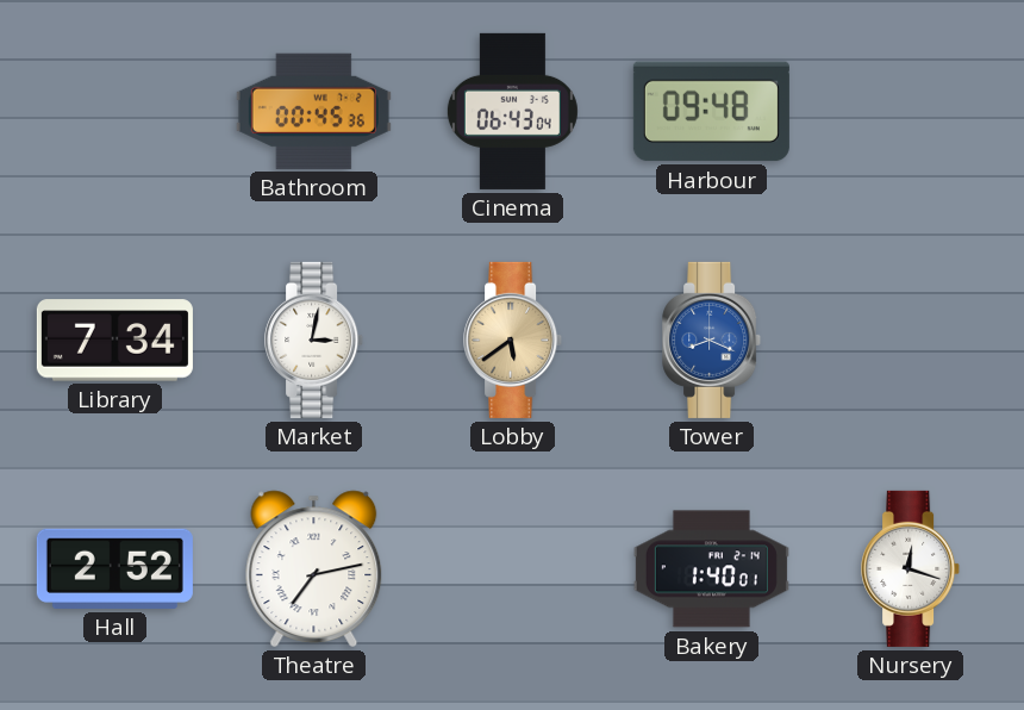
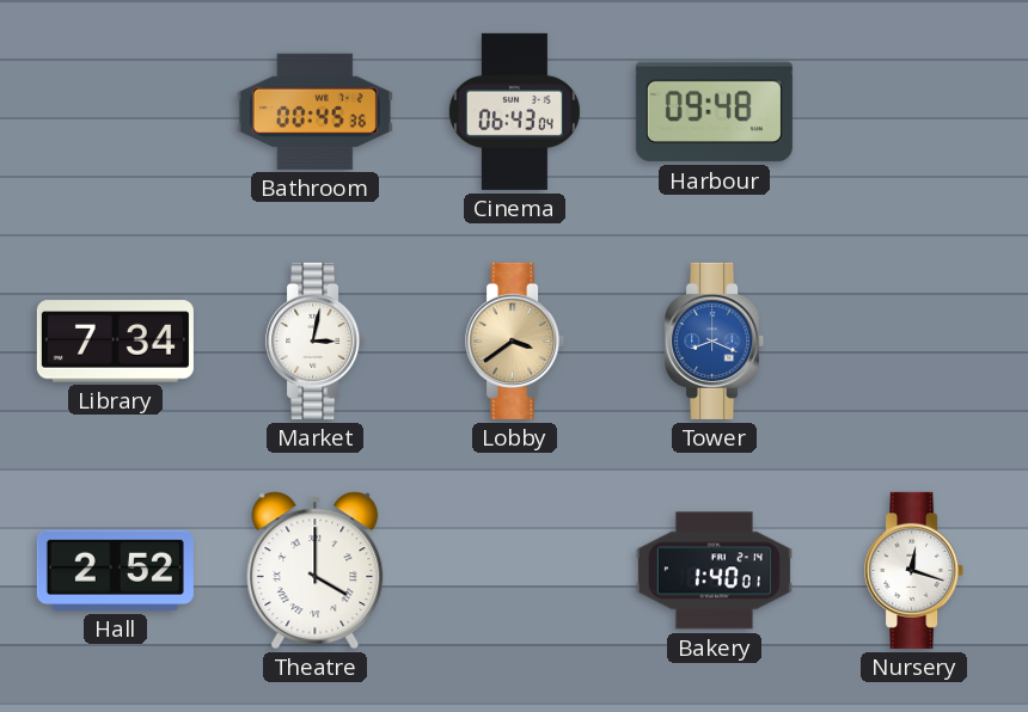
Lobby: 5:39 -> 3:39
Theatre: 7:13 -> 4:00
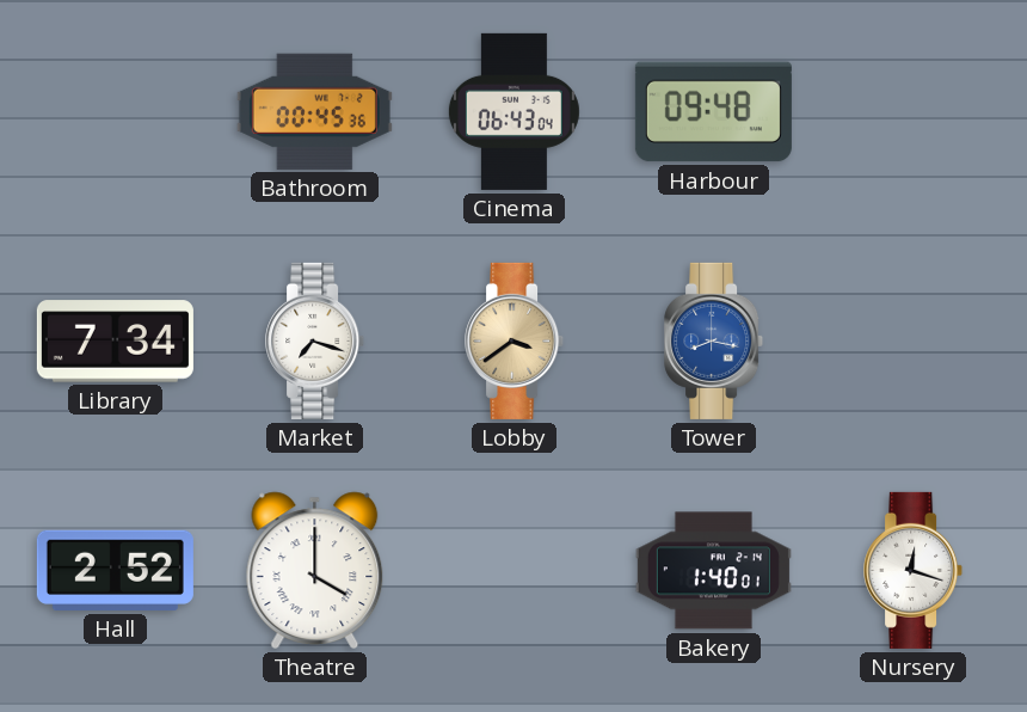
Market: 3:02 -> 7:18
Tower: 8:19 -> 8:17
